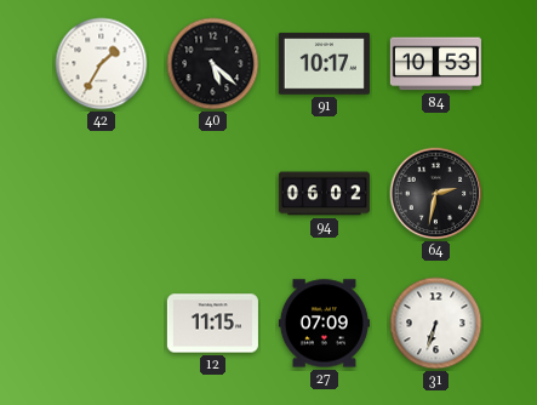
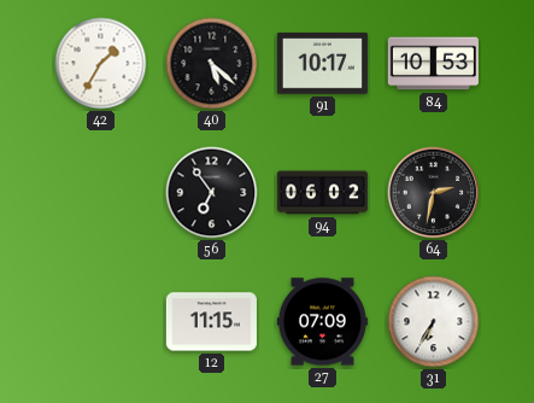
56: none -> 6:54
31: 6:33 -> 6:35
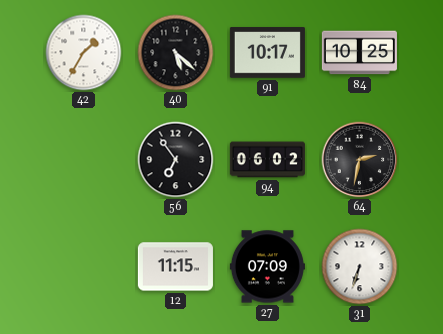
84: 10:53 -> 10:25
31: 6:35 -> 6:33
